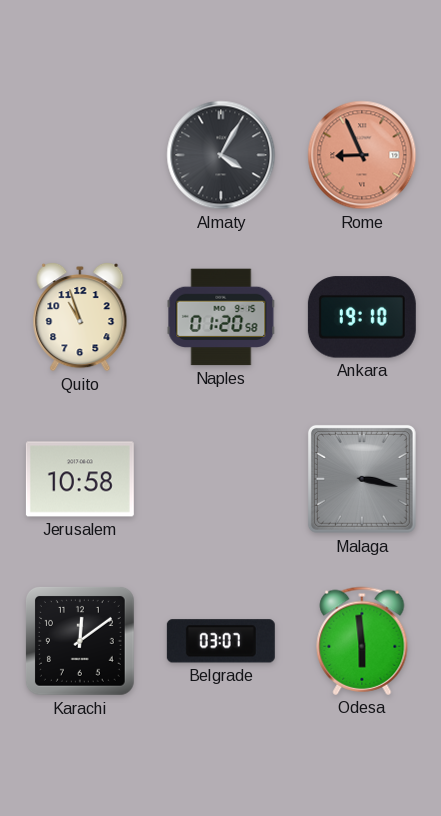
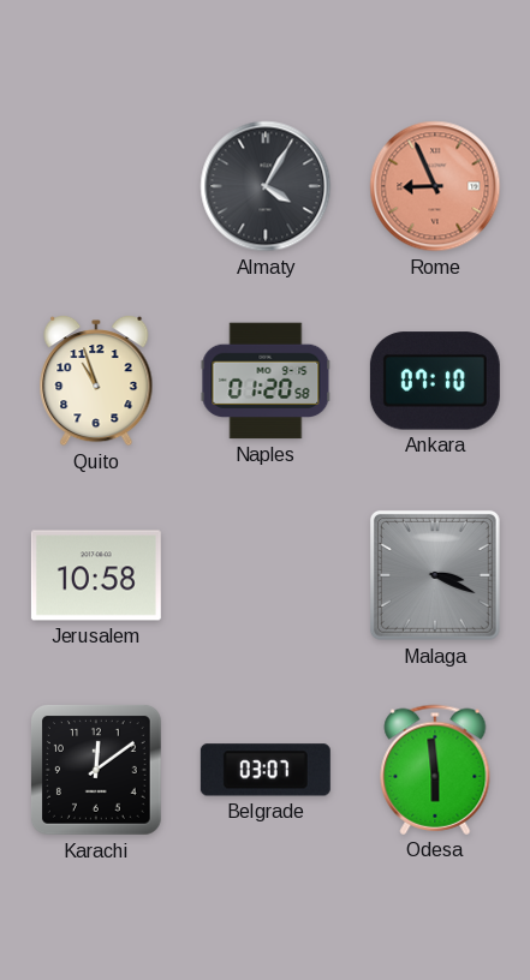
Ankara: 19:10 -> 07:10
Malaga: 3:17 -> 3:19
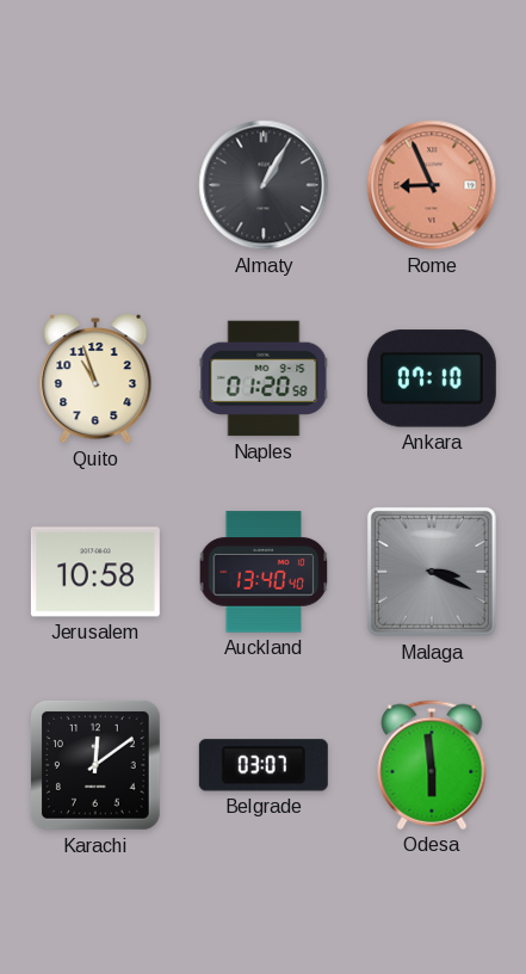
Almaty: 4:05 -> 1:05
Auckland: none -> 13:40
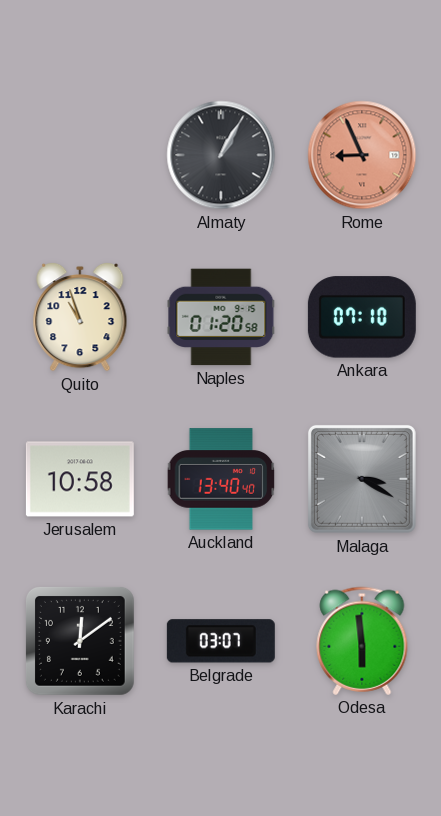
Malaga: 3:19 -> 3:20
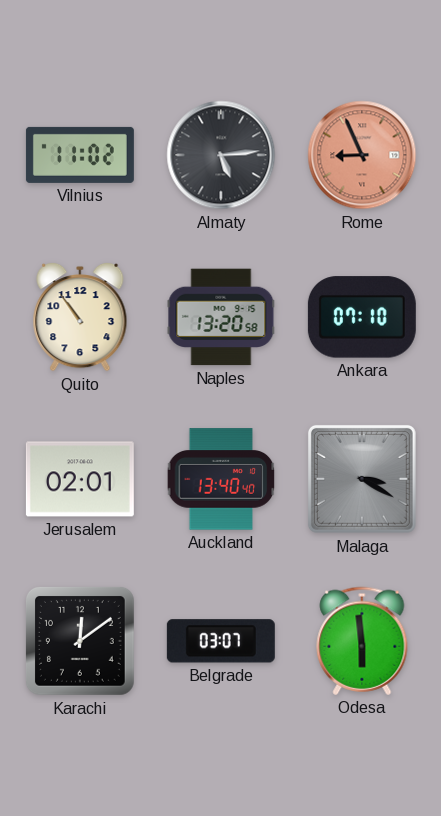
Vilnius: none -> 11:02
Almaty: 1:05 -> 5:14
Quito: 10:57 -> 10:54
Naples: 01:20 -> 13:20
Jerusalem: 10:58 -> 02:01
